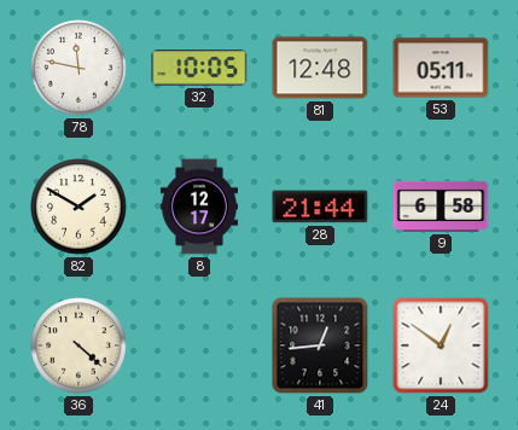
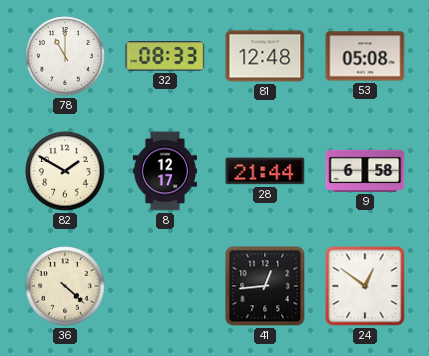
78: 11:47 -> 11:00
32: 10:05 -> 08:33
53: 05:11 -> 05:08
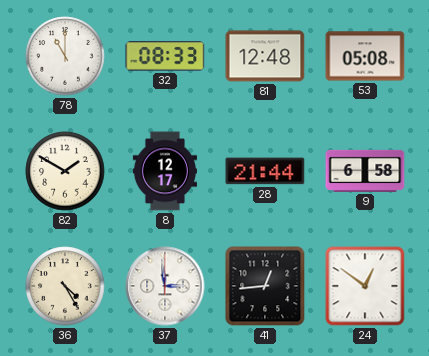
36: 4:22 -> 4:25
37: none -> 2:59
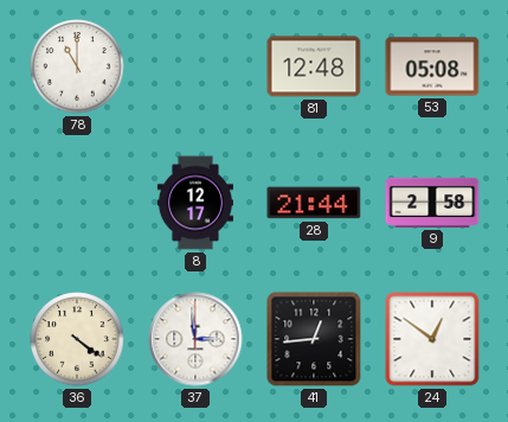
32: 08:33 -> none
82: 1:50 -> none
9: 6:58 -> 2:58
36: 4:25 -> 4:21
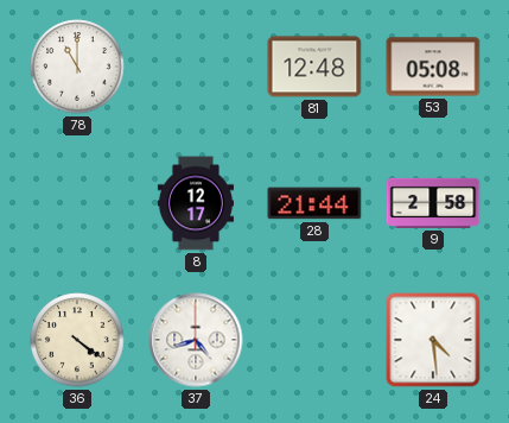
37: 2:59 -> 4:42
41: 12:44 -> none
24: 12:51 -> 4:29
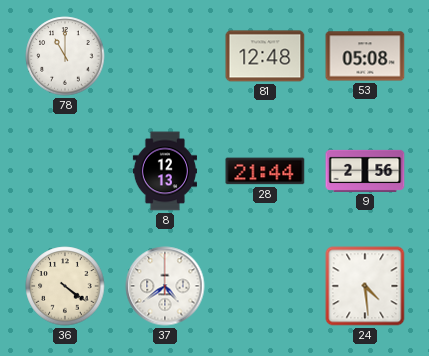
8: 12:17 -> 12:13
9: 2:58 -> 2:56
37: 4:42 -> 4:39
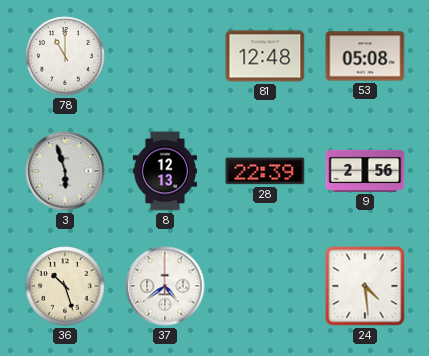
3: none -> 5:57
28: 21:44 -> 22:39
36: 4:21 -> 10:27
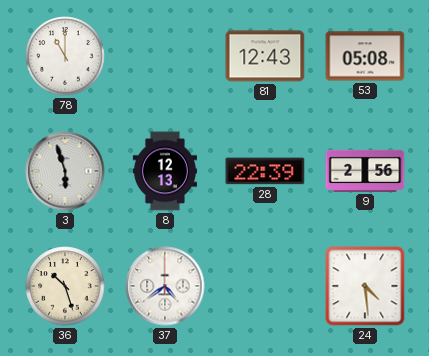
81: 12:48 -> 12:43
